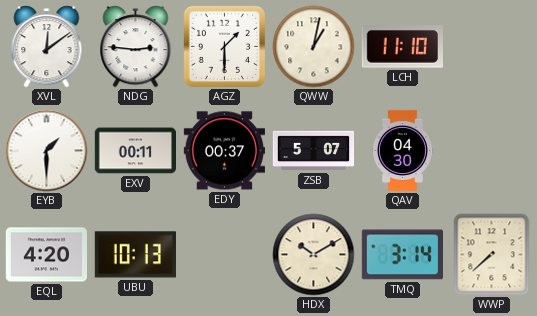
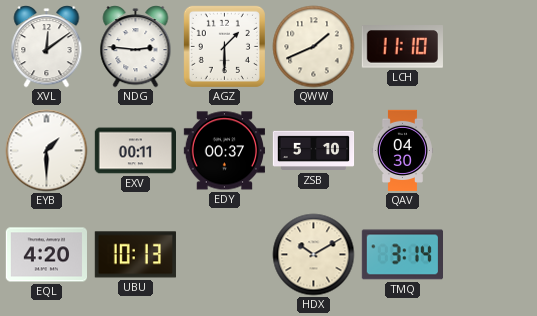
QWW: 1:02 -> 1:41
ZSB: 5:07 -> 5:10
WWP: 7:38 -> none
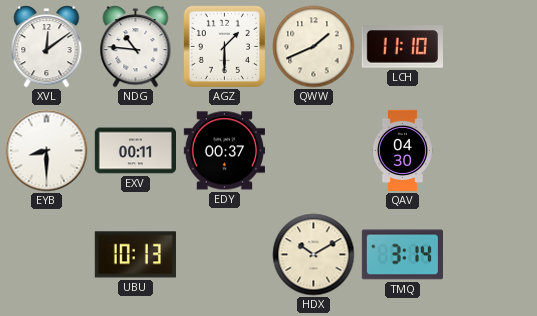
NDG: 2:46 -> 10:46
EYB: 1:30 -> 8:30
ZSB: 5:10 -> none
EQL: 4:20 -> none
